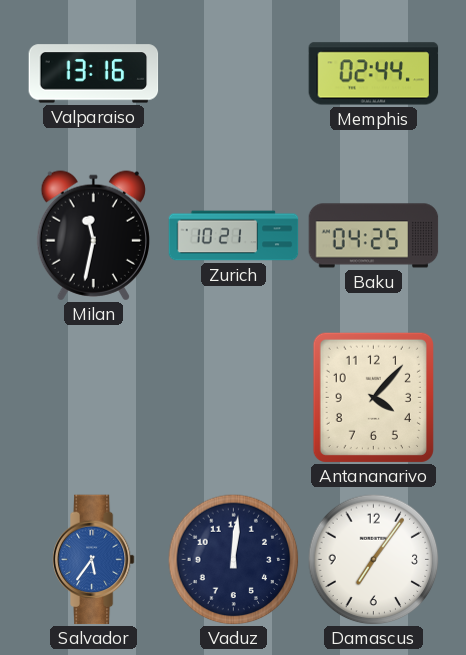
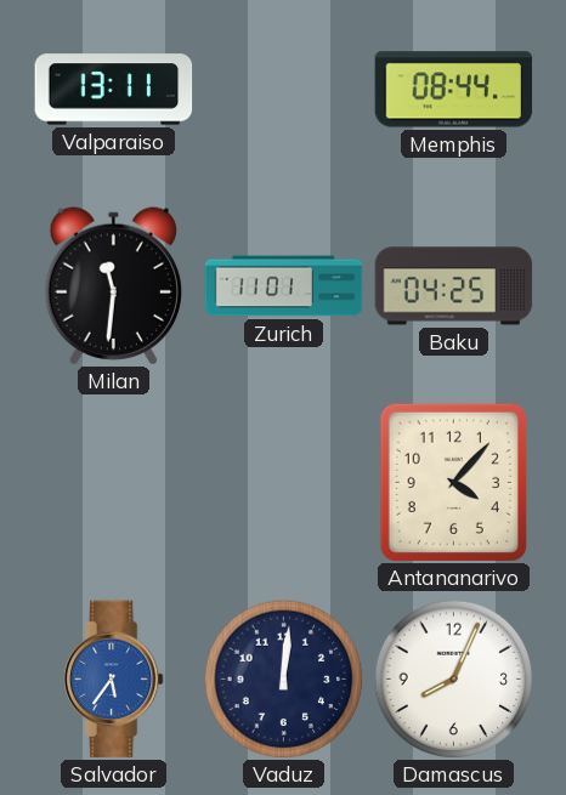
Valparaiso: 13:16 -> 13:11
Memphis: 02:44 -> 08:44
Milan: 11:32 -> 11:31
Zurich: 10:21 -> 11:01
Damascus: 7:06 -> 8:04
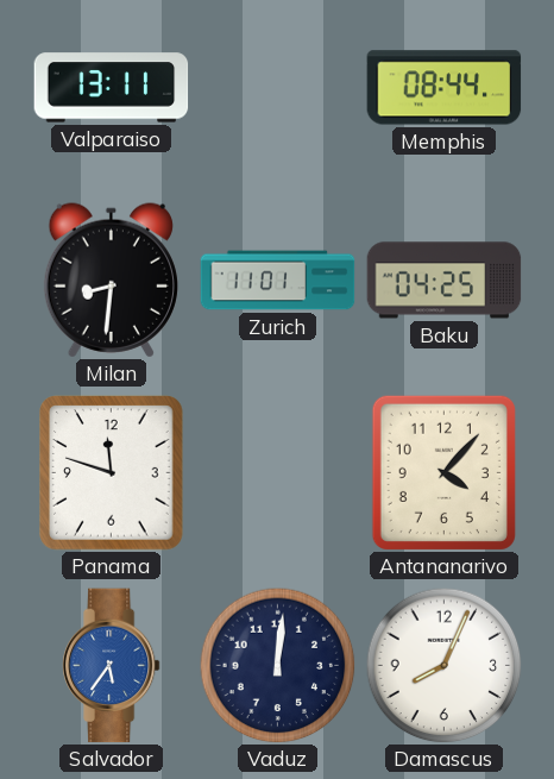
Milan: 11:31 -> 8:31
Panama: none -> 11:48
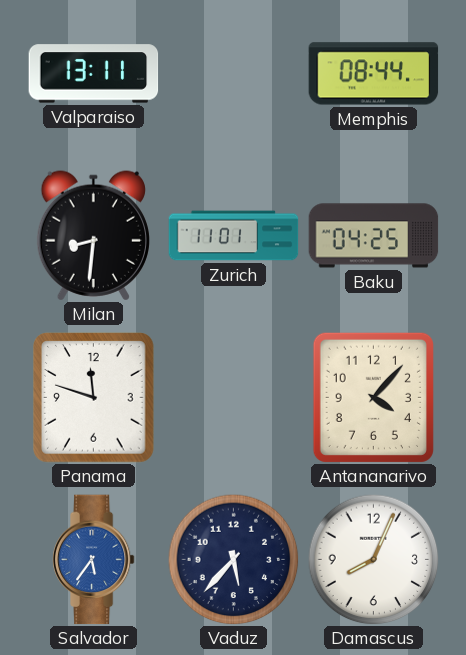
Vaduz: 12:01 -> 5:37
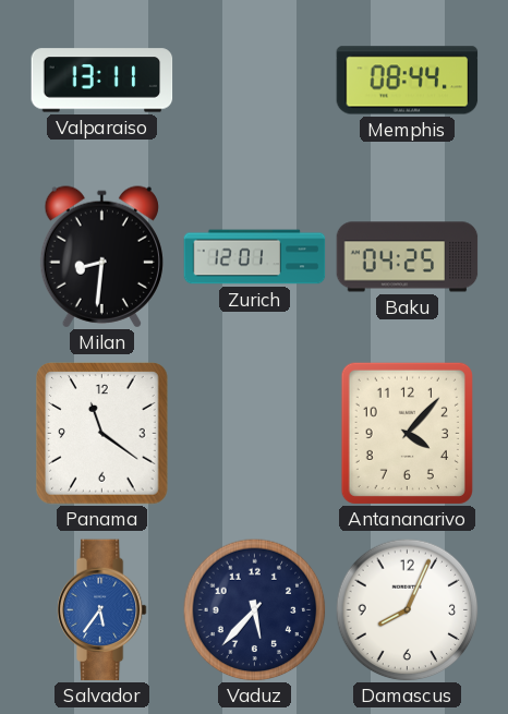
Zurich: 11:01 -> 12:01
Panama: 11:48 -> 11:21
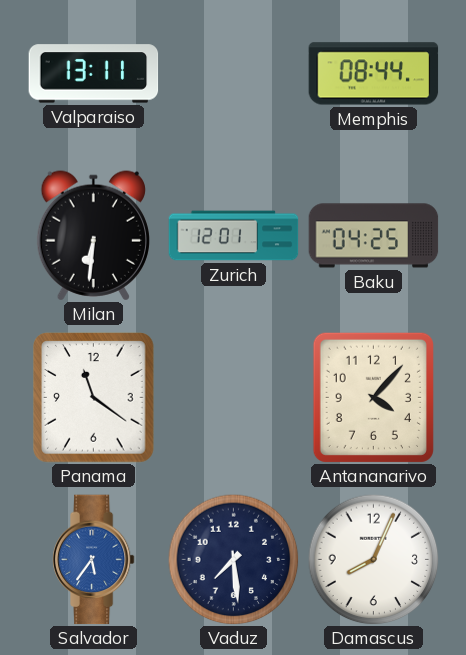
Milan: 8:31 -> 6:31
Vaduz: 5:37 -> 7:29
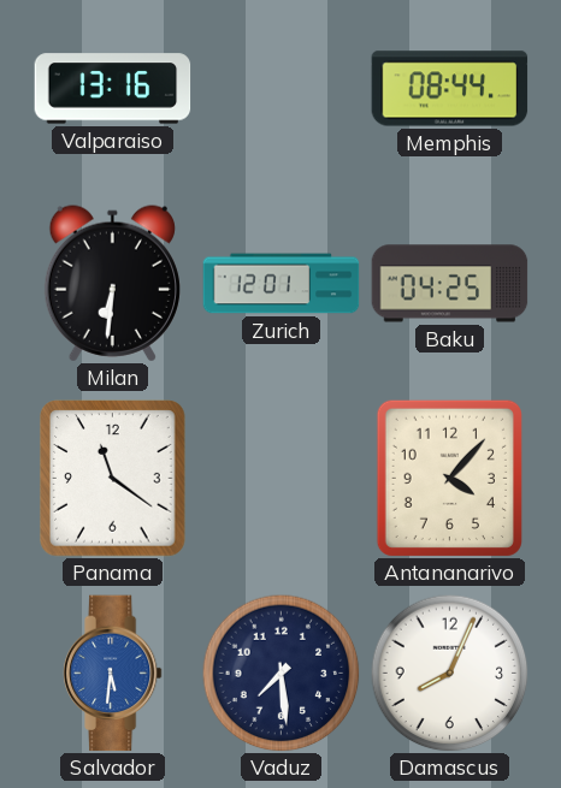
Valparaiso: 13:11 -> 13:16
Salvador: 5:36 -> 5:31
